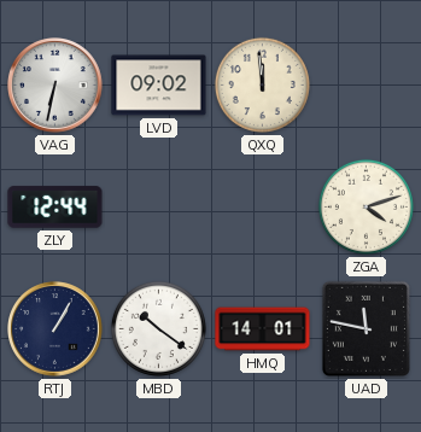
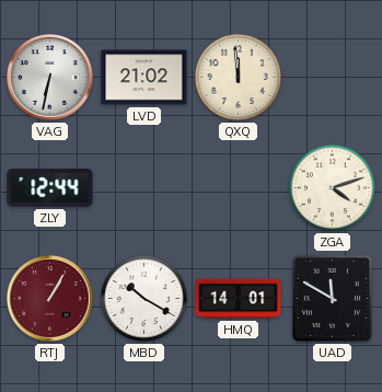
LVD: 09:02 -> 21:02
RTJ dial: navy -> burgundy
MBD: 10:21 -> 10:20
UAD: 11:47 -> 11:50
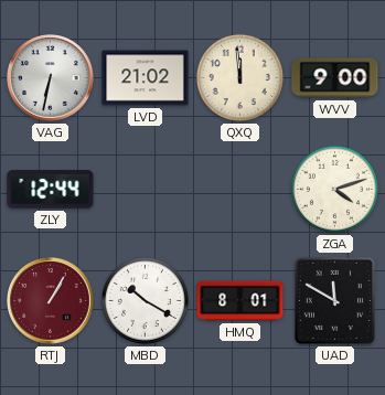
WVV: none -> 9:00
HMQ: 14:01 -> 8:01
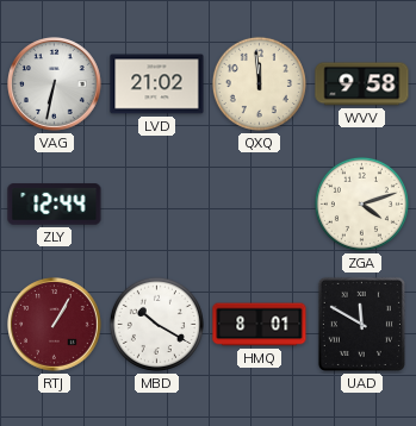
WVV: 9:00 -> 9:58
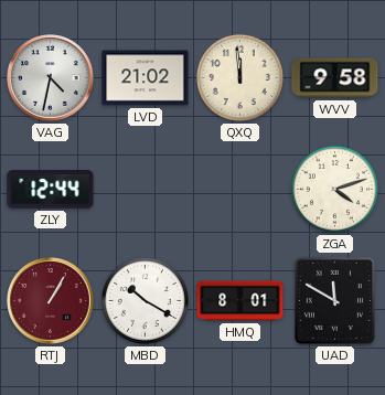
VAG: 6:32 -> 4:32
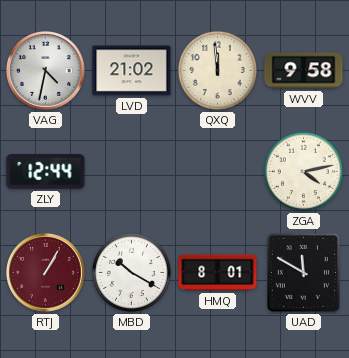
ZGA: 4:12 -> 4:13
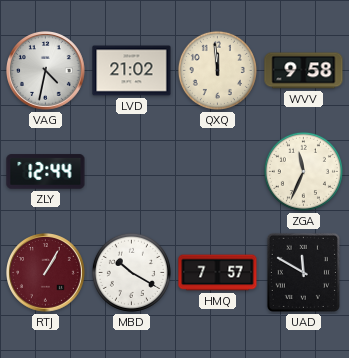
ZGA: 4:13 -> 11:34
HMQ: 8:01 -> 7:57
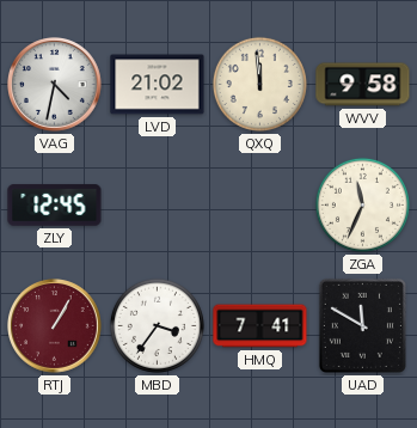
ZLY: 12:44 -> 12:45
MBD: 10:20 -> 3:36
HMQ: 7:57 -> 7:41
